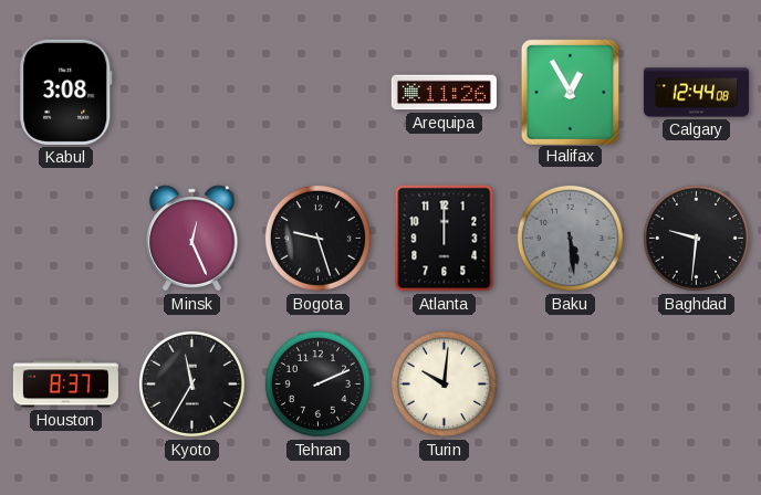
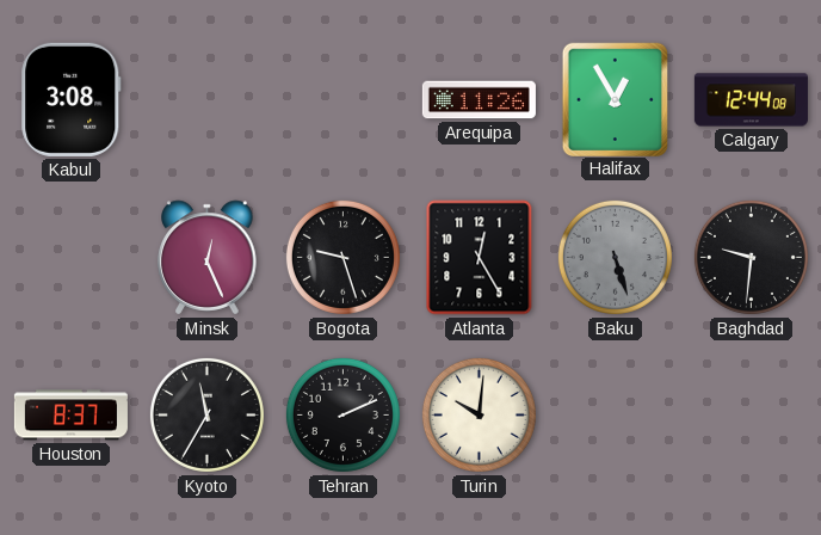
Atlanta: 12:00 -> 12:25
Baku: 5:29 -> 5:27
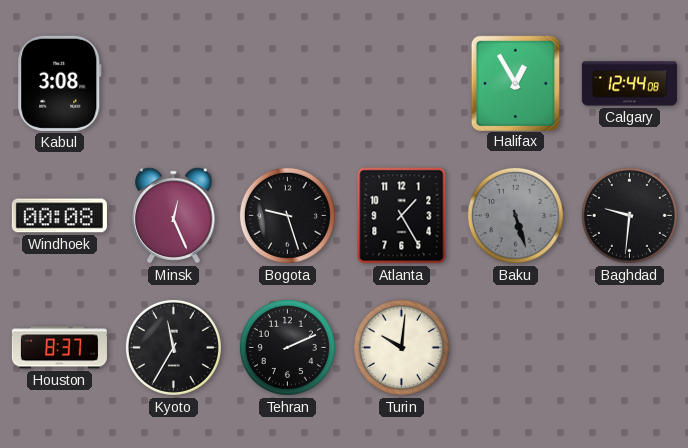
Arequipa: 11:26 -> none
Windhoek: none -> 00:08
Atlanta: 12:25 -> 1:25
